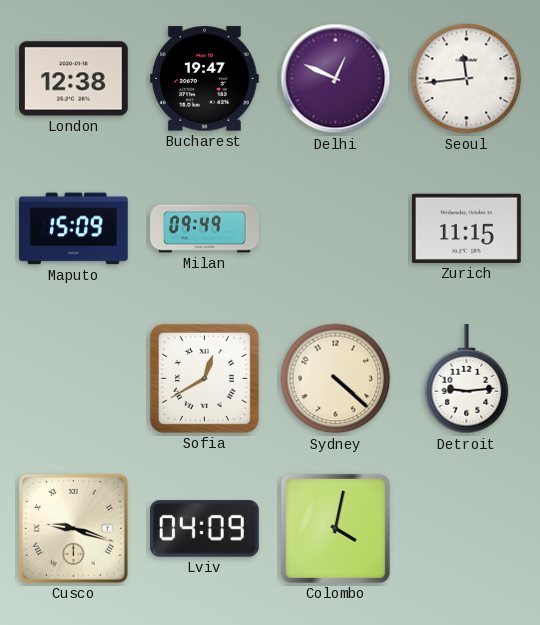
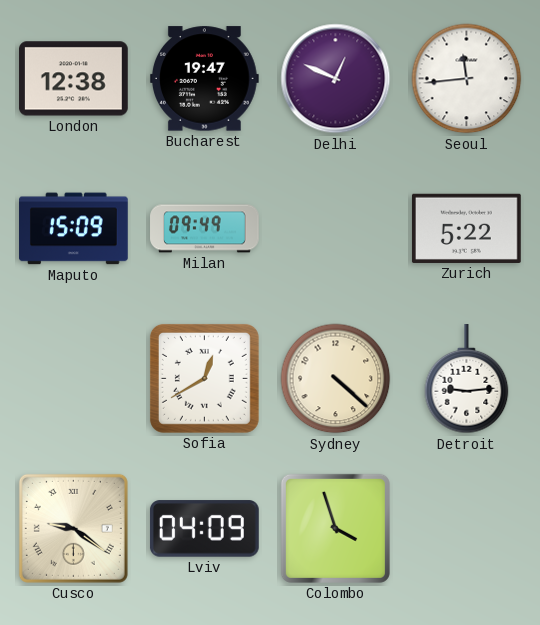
Zurich: 11:15 -> 5:22
Cusco: 9:18 -> 9:21
Colombo: 4:02 -> 3:57
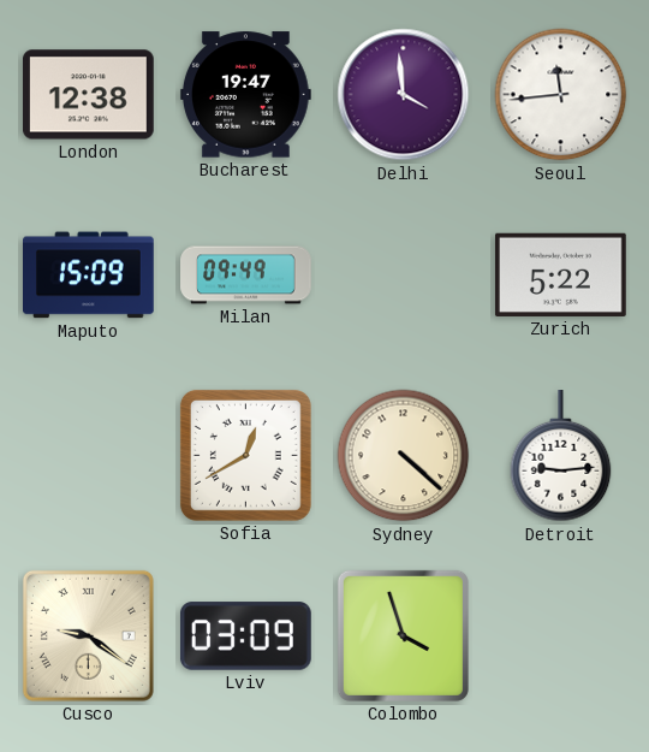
Delhi: 12:49 -> 3:59
Lviv: 04:09 -> 03:09
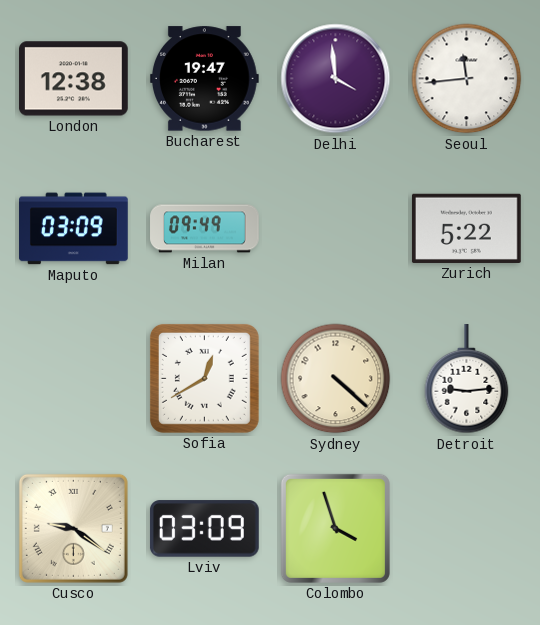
Maputo: 15:09 -> 03:09
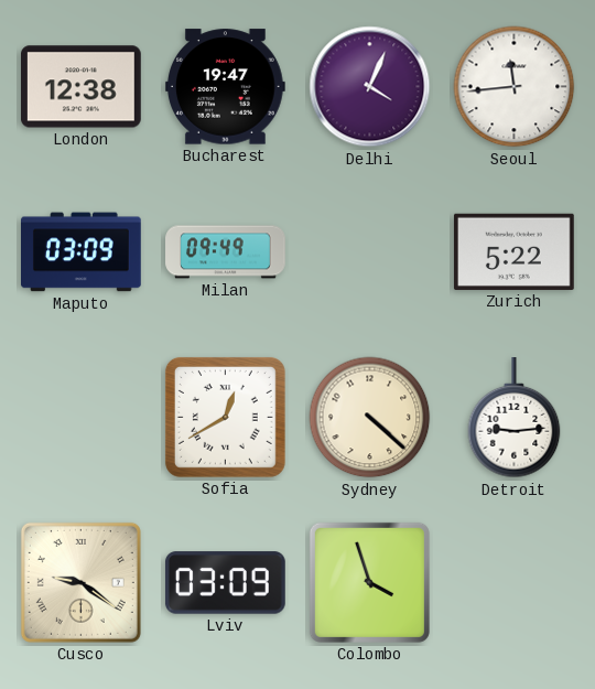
Delhi: 3:59 -> 4:04
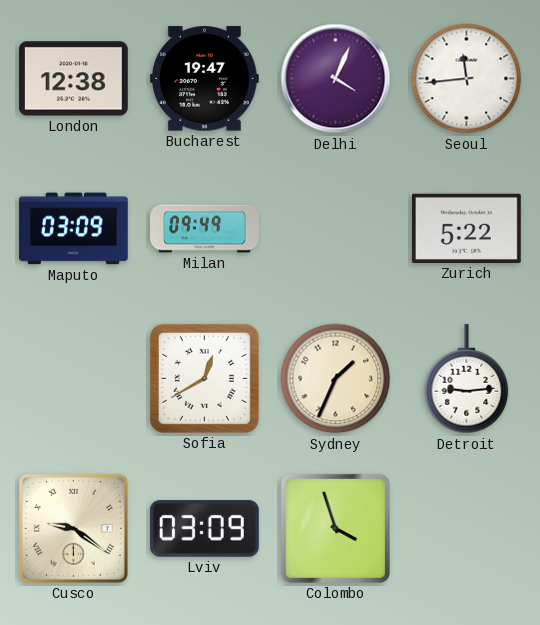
Sydney: 4:22 -> 1:34
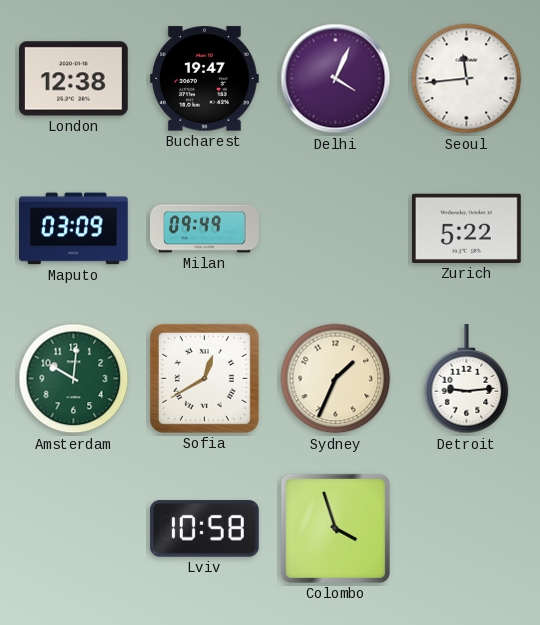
Amsterdam: none -> 10:01
Cusco: 9:21 -> none
Lviv: 03:09 -> 10:58
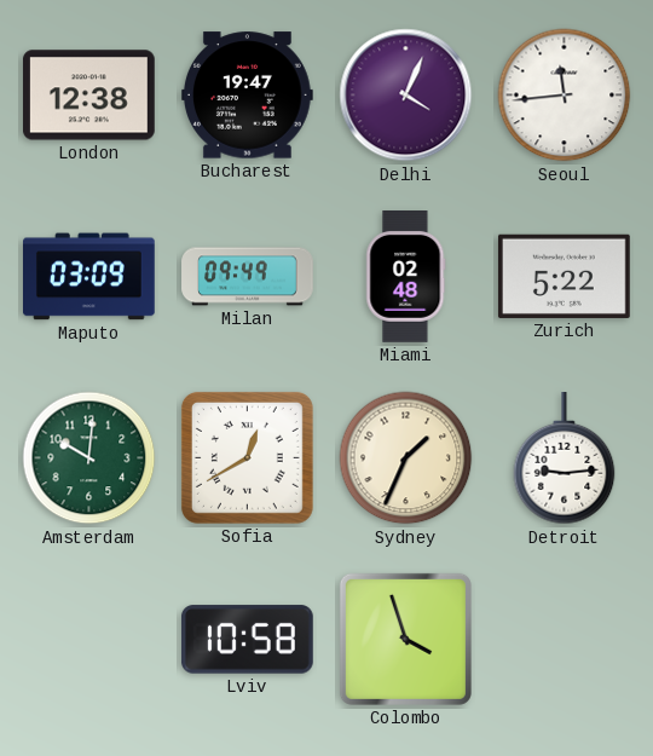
Miami: none -> 02:48
